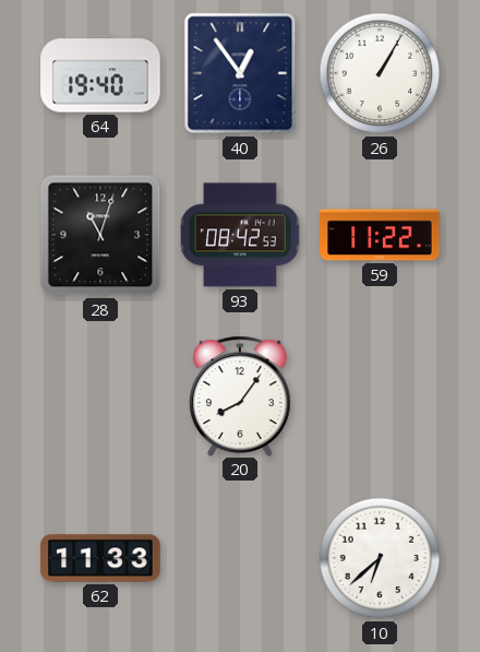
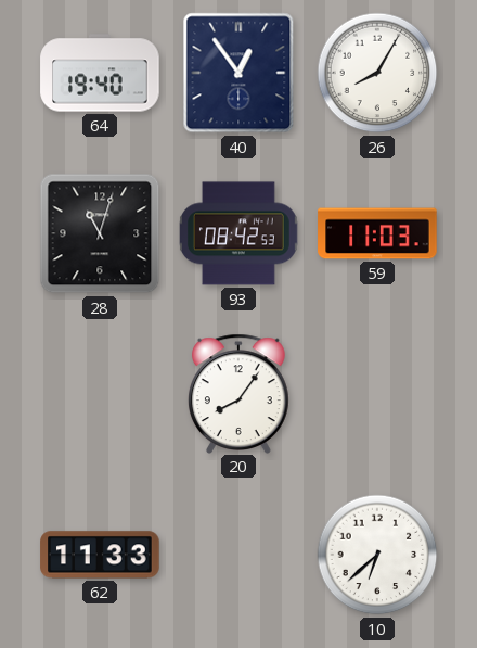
26: 1:05 -> 8:05
59: 11:22 -> 11:03
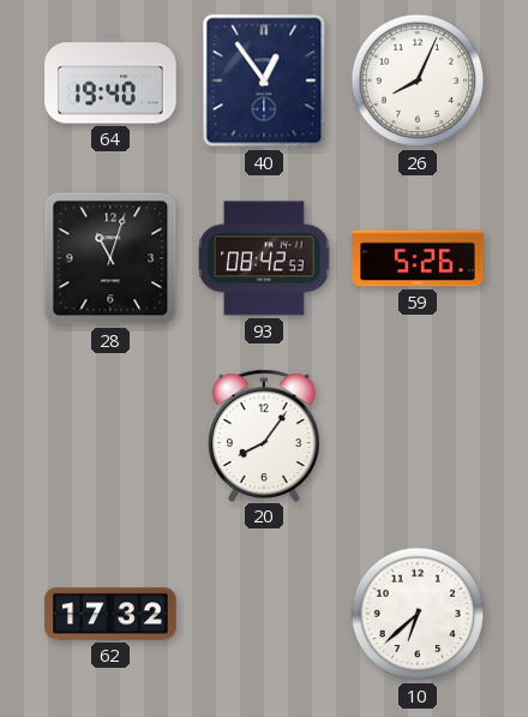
26: 8:05 -> 8:04
59: 11:03 -> 5:26
62: 11:33 -> 17:32
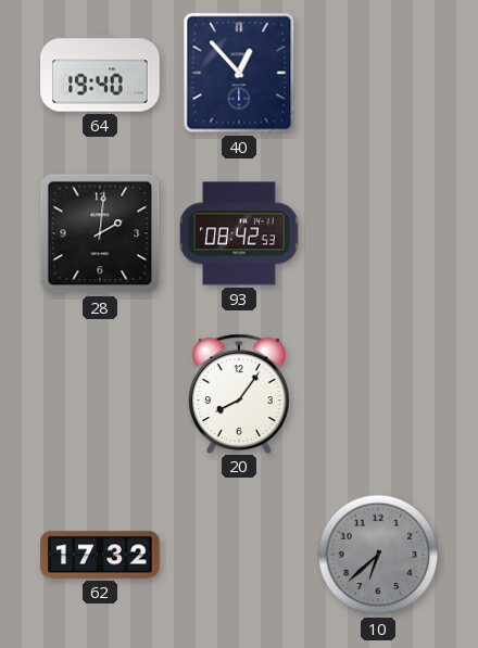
40: 12:54 -> 12:53
26: 8:04 -> none
28: 11:03 -> 2:01
59: 5:26 -> none
10 dial: white -> grey
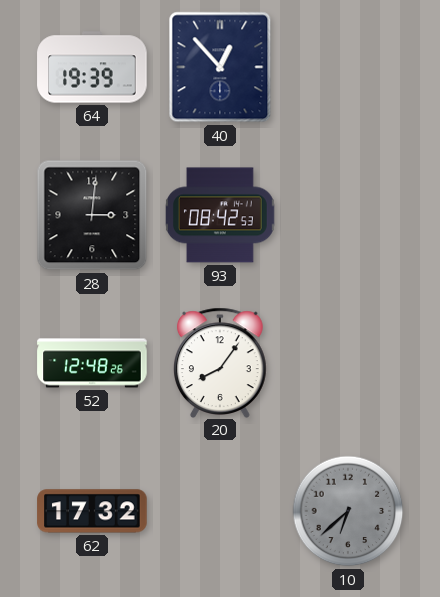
64: 19:40 -> 19:39
28: 2:01 -> 3:01
52: none -> 12:48
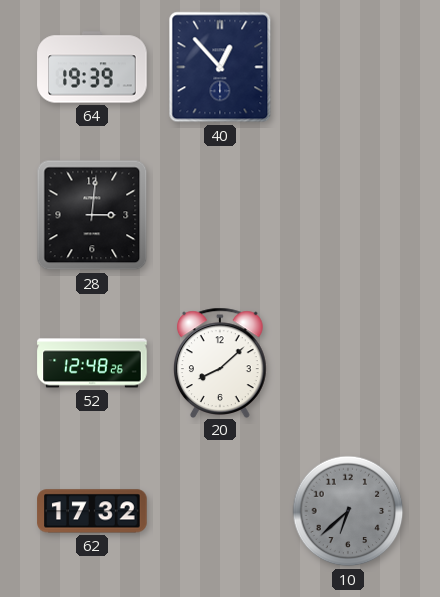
93: 08:42 -> none
20: 8:06 -> 8:08
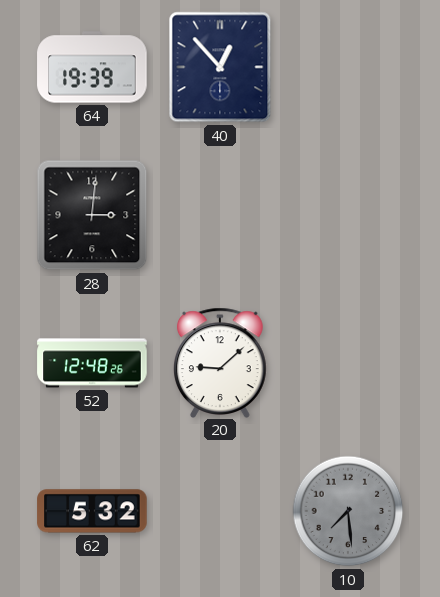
20: 8:08 -> 9:08
62: 17:32 -> 5:32
10: 6:38 -> 7:29
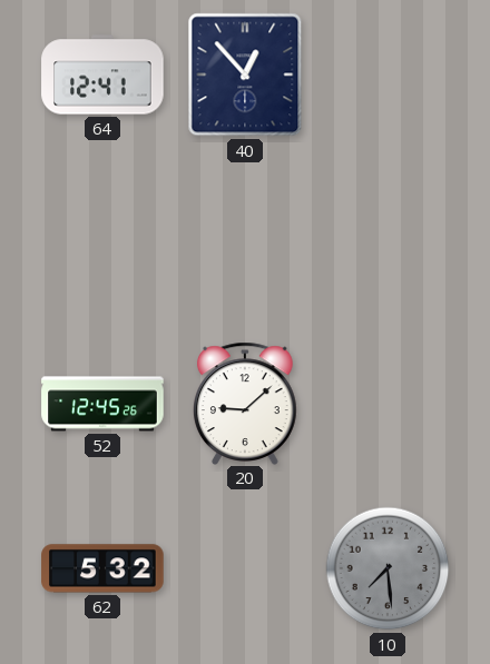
64: 19:39 -> 12:41
28: 3:01 -> none
52: 12:48 -> 12:45
